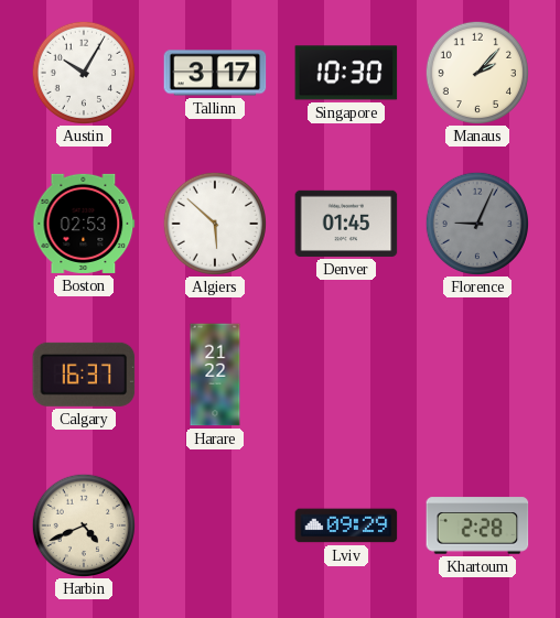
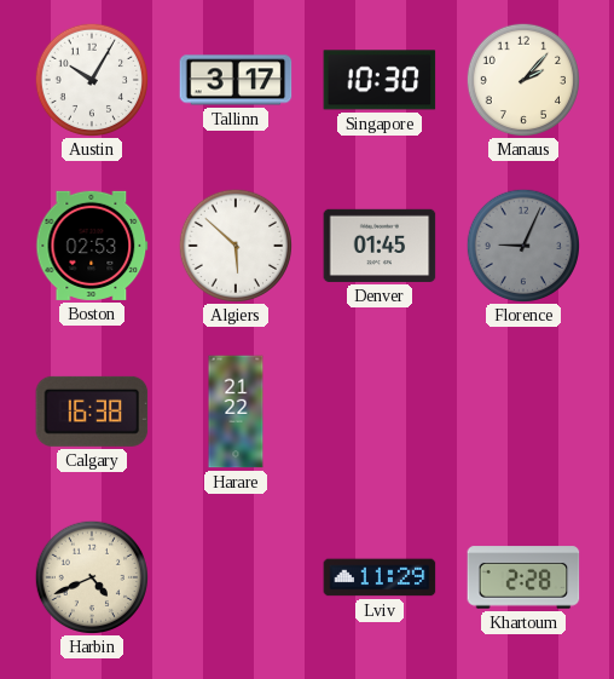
Calgary: 16:37 -> 16:38
Lviv: 09:29 -> 11:29
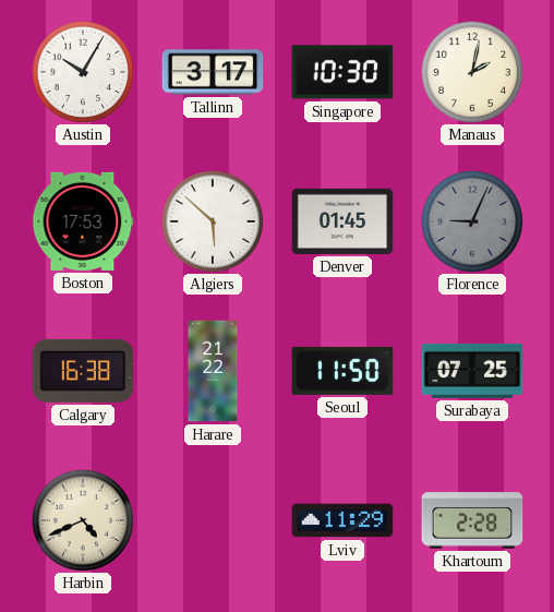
Manaus: 2:07 -> 2:02
Boston: 02:53 -> 17:53
Seoul: none -> 11:50
Surabaya: none -> 07:25
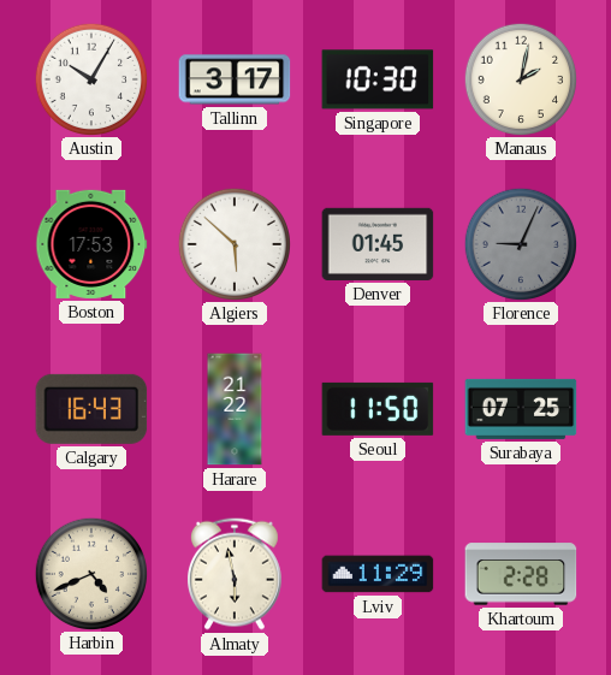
Calgary: 16:38 -> 16:43
Almaty: none -> 5:58
